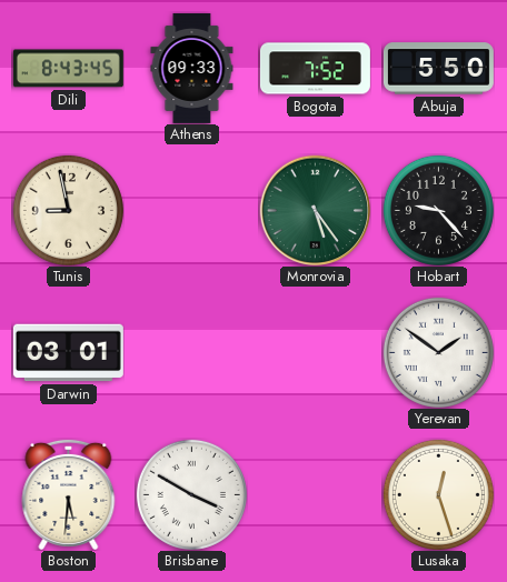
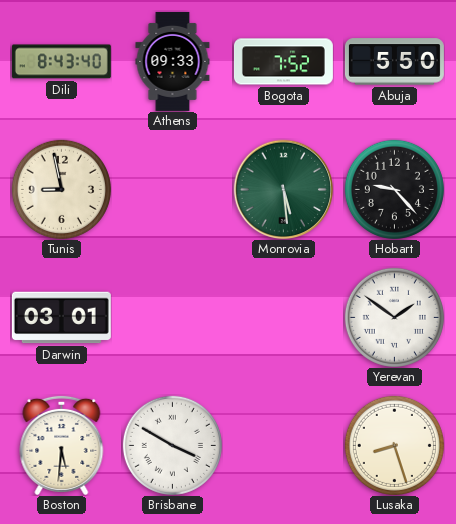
Dili: 8:43:45 -> 8:43:40
Monrovia: 5:24 -> 5:29
Lusaka: 12:27 -> 8:27
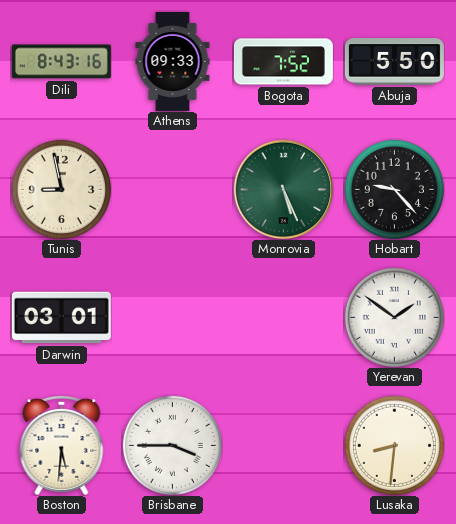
Dili: 8:43:40 -> 8:43:16
Monrovia: 5:29 -> 5:26
Brisbane: 3:50 -> 3:45
Lusaka: 8:27 -> 8:31
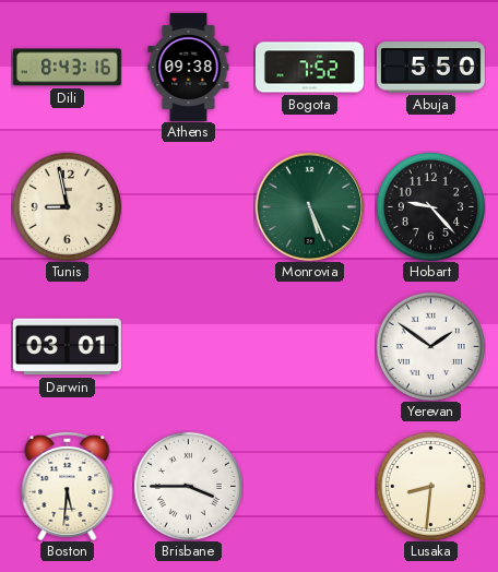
Athens: 09:33 -> 09:38
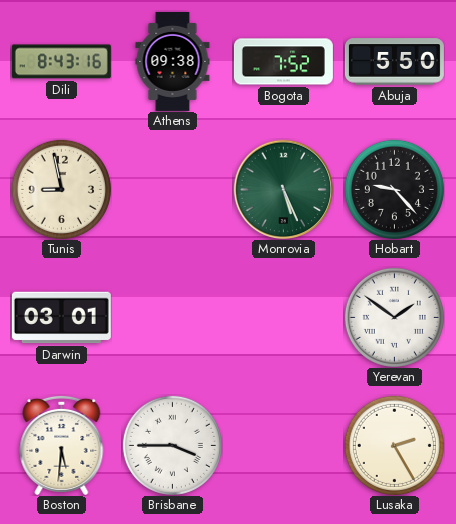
Lusaka: 8:31 -> 2:25
